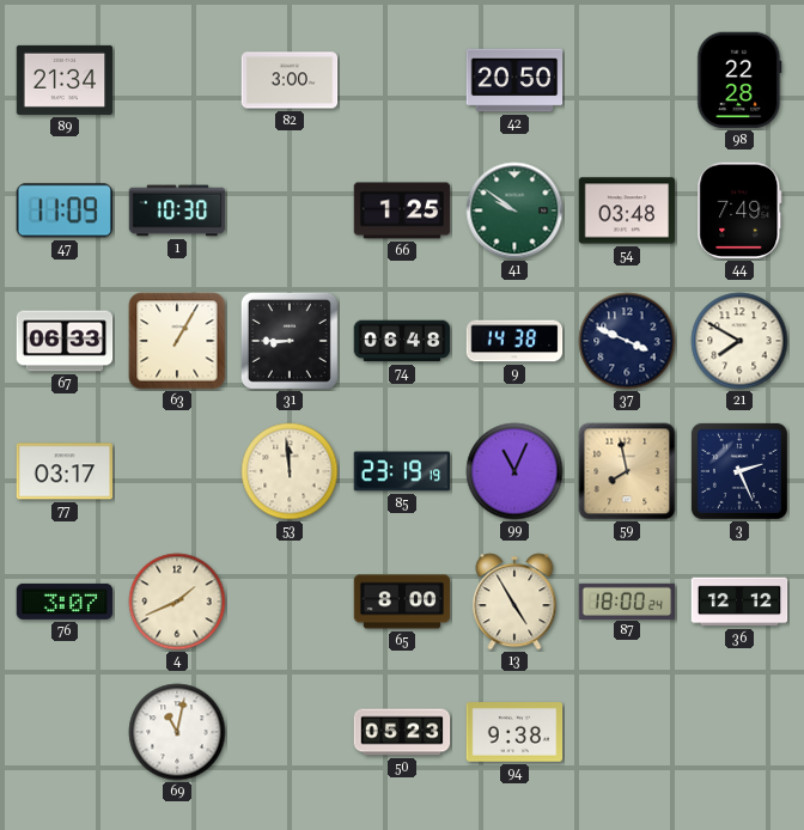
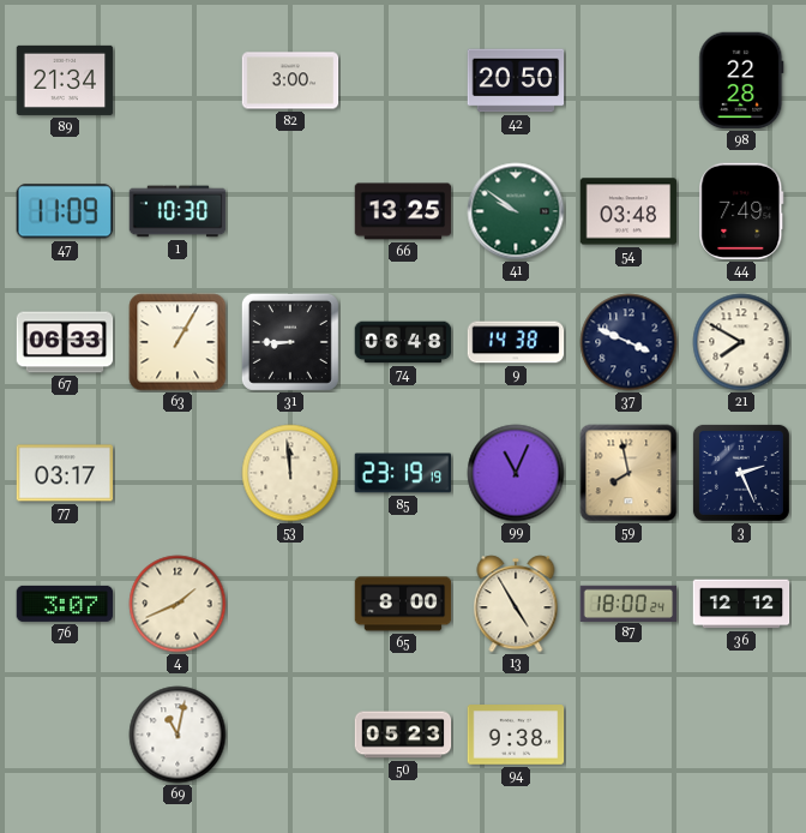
66: 1:25 -> 13:25
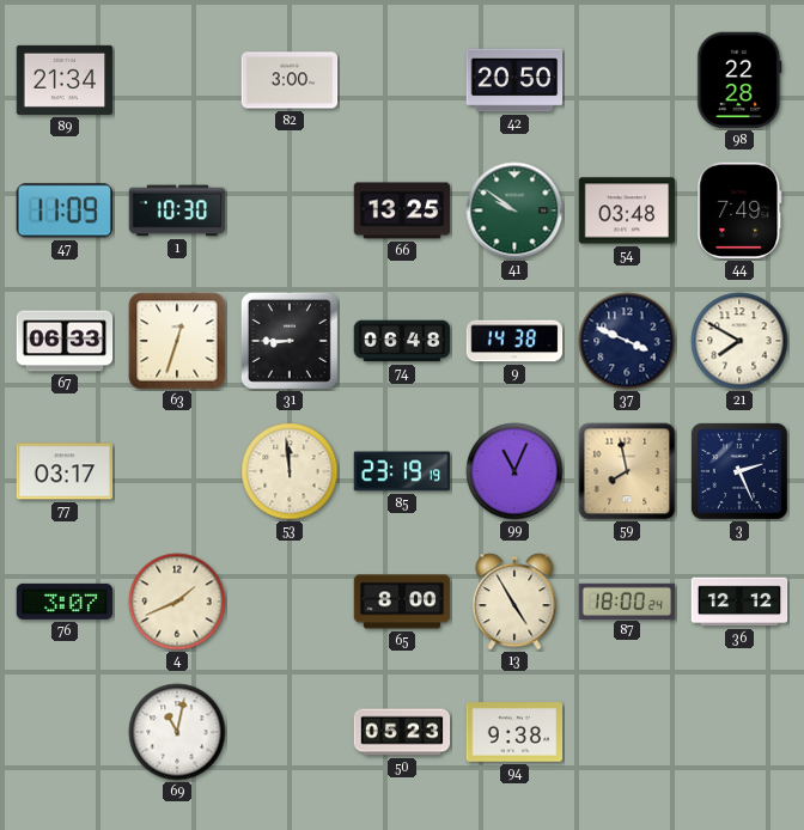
63: 1:05 -> 12:33
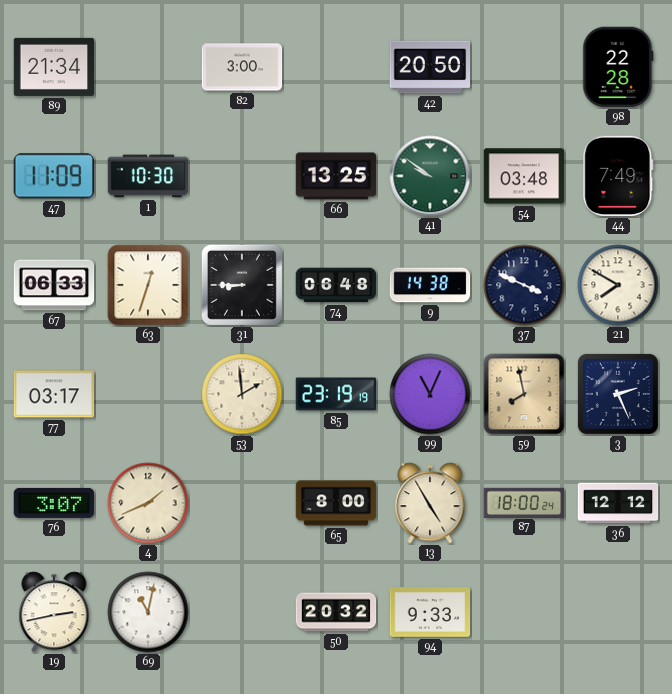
53: 11:59 -> 1:59
19: none -> 2:43
50: 05:23 -> 20:32
94: 9:38 -> 9:33
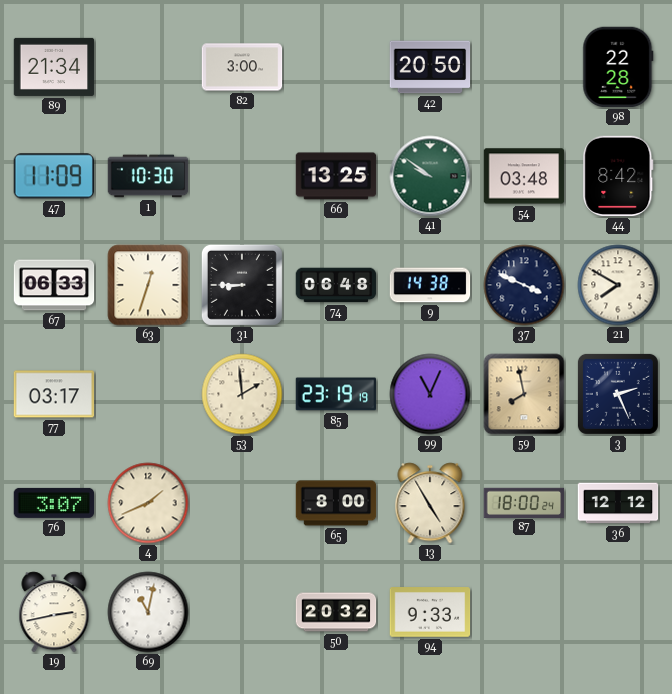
44: 7:49 -> 8:42
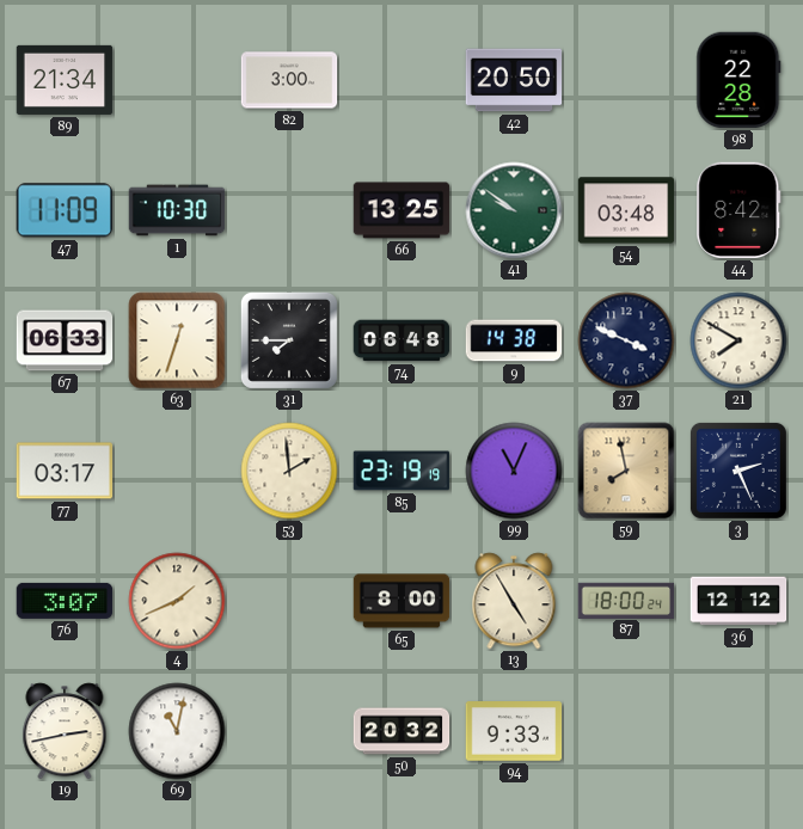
31: 8:45 -> 7:45
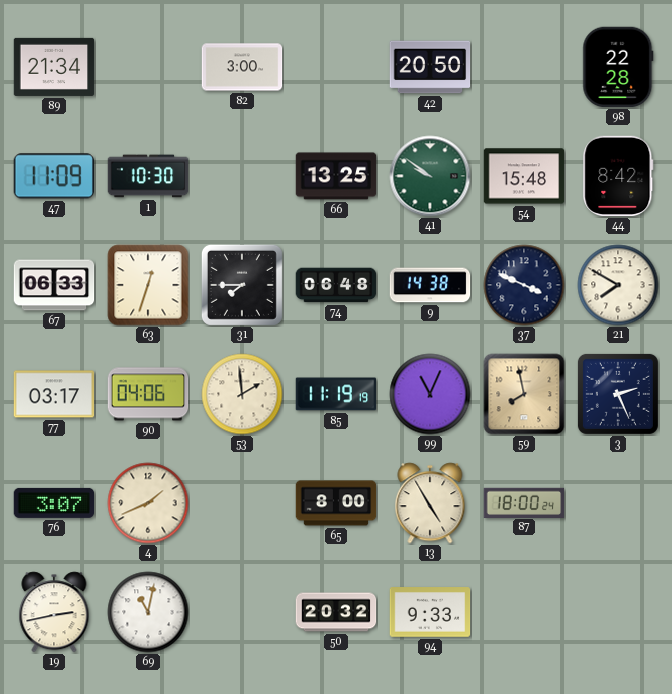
54: 03:48 -> 15:48
90: none -> 04:06
85: 23:19 -> 11:19
36: 12:12 -> none
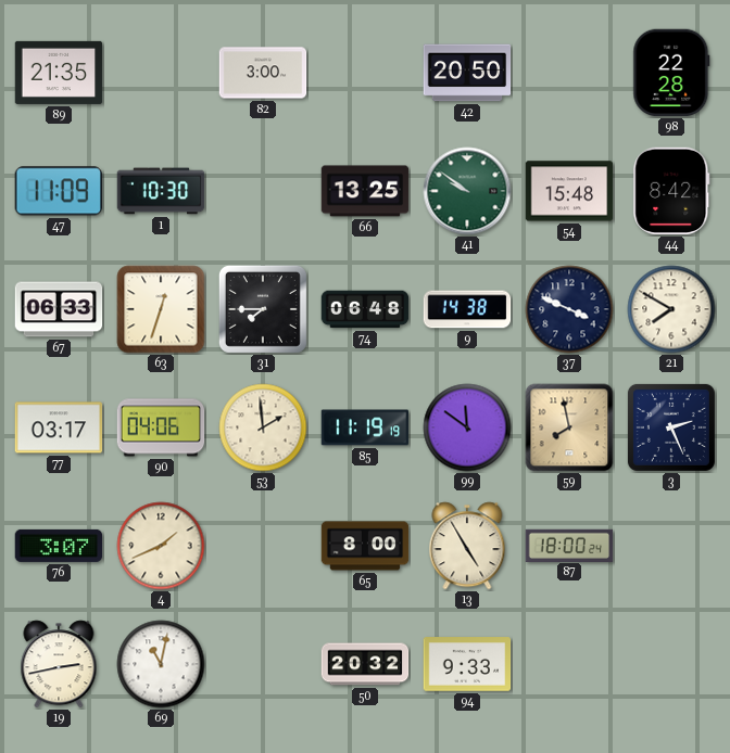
89: 21:34 -> 21:35
99: 11:04 -> 11:51
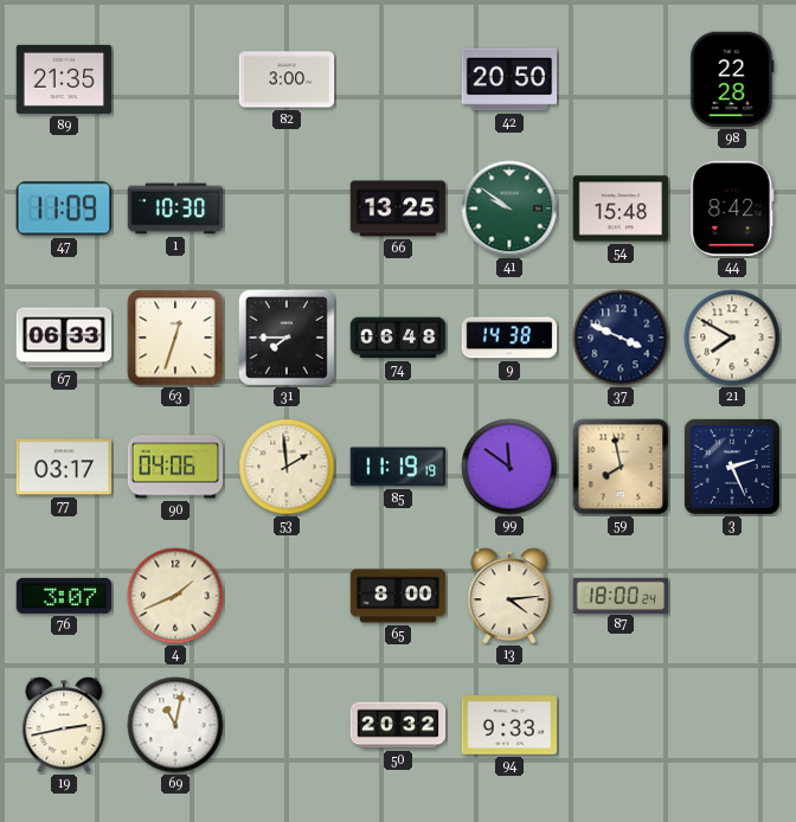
13: 4:55 -> 4:14
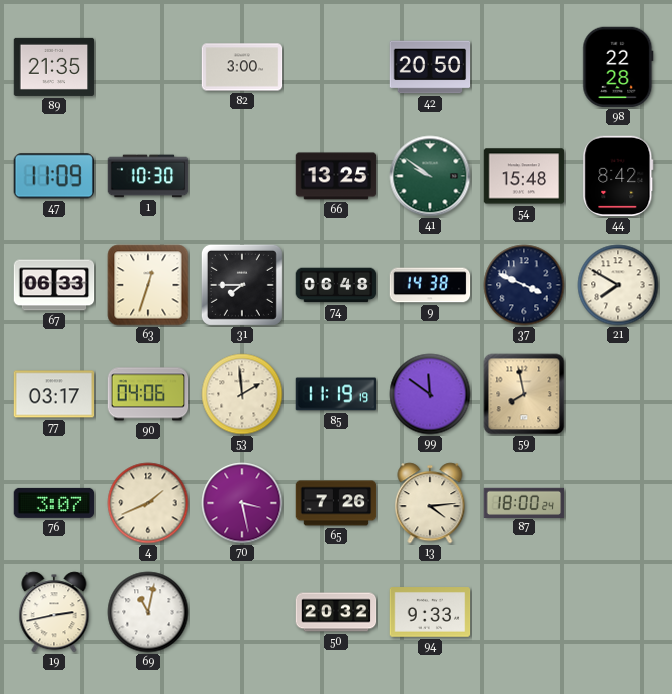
3: 2:26 -> none
70: none -> 3:28
65: 8:00 -> 7:26
